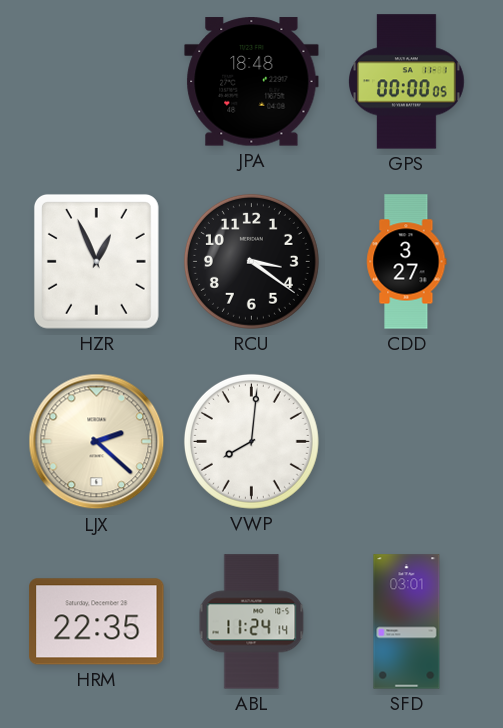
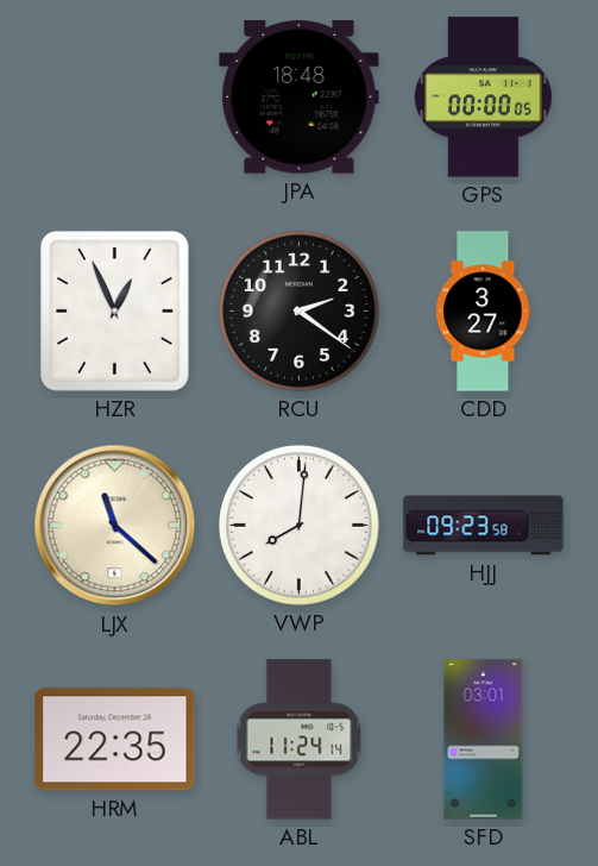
RCU: 3:21 -> 2:21
LJX: 2:22 -> 11:22
HJJ: none -> 09:23
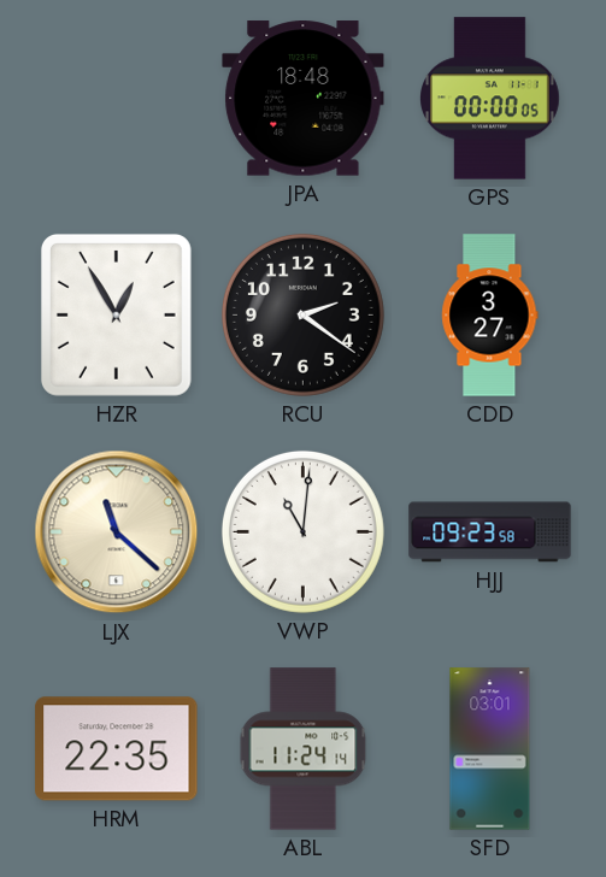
HZR: 12:56 -> 12:55
VWP: 8:01 -> 11:01
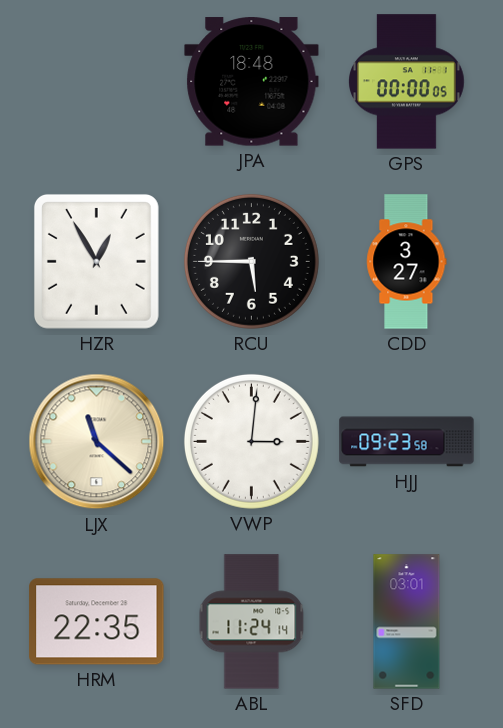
RCU: 2:21 -> 5:45
VWP: 11:01 -> 3:01
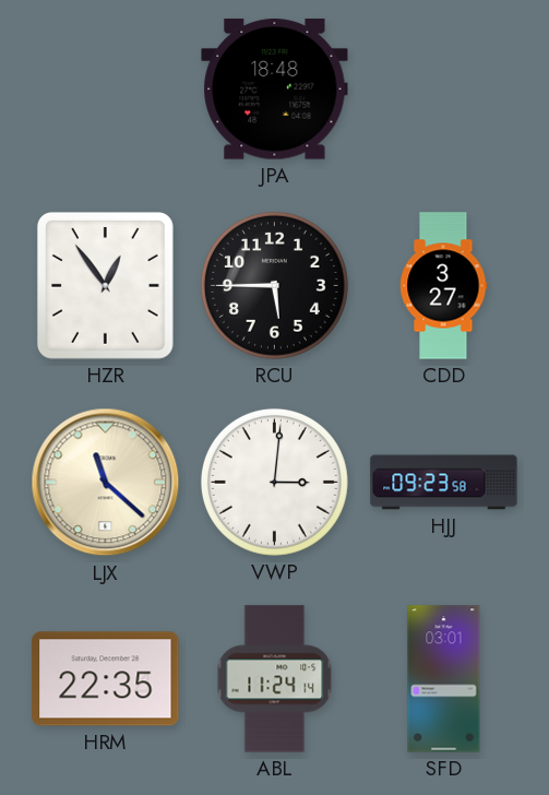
GPS: 00:00 -> none
HZR: 12:55 -> 12:54
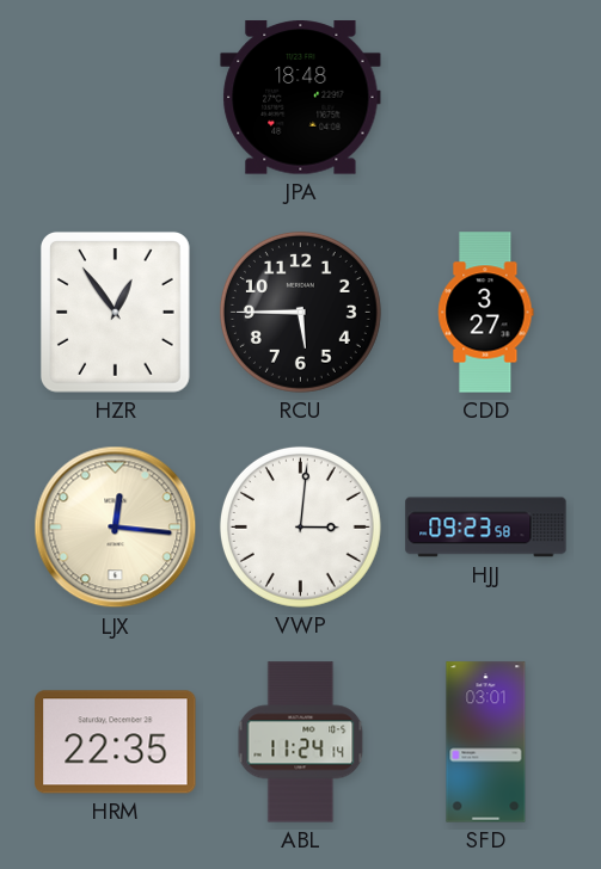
LJX: 11:22 -> 12:16
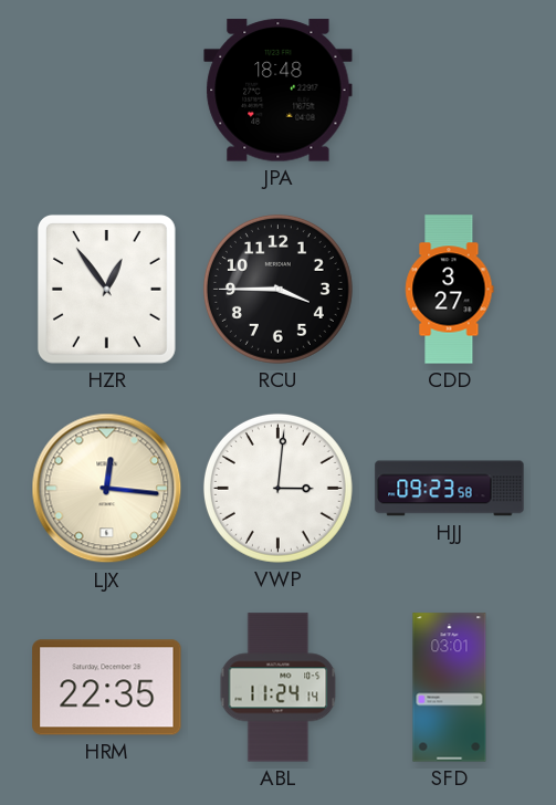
RCU: 5:45 -> 3:45
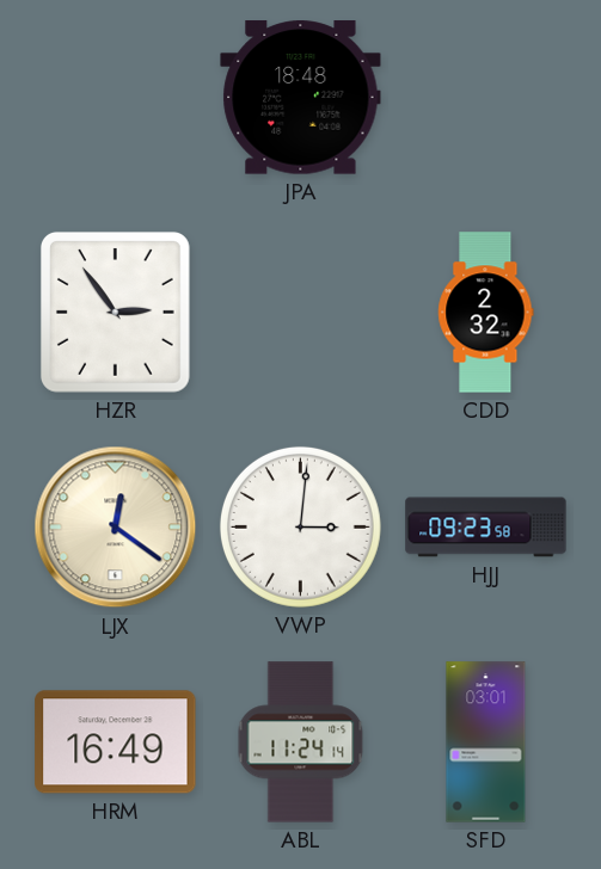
HZR: 12:54 -> 2:54
RCU: 3:45 -> none
CDD: 3:27 -> 2:32
LJX: 12:16 -> 12:21
HRM: 22:35 -> 16:49
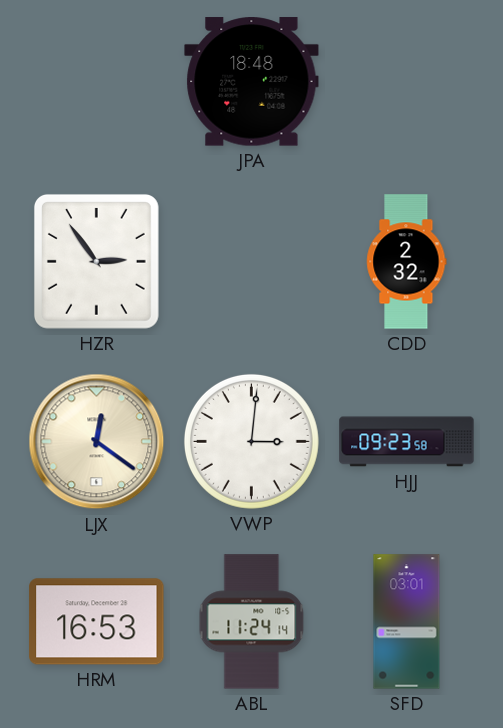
HRM: 16:49 -> 16:53
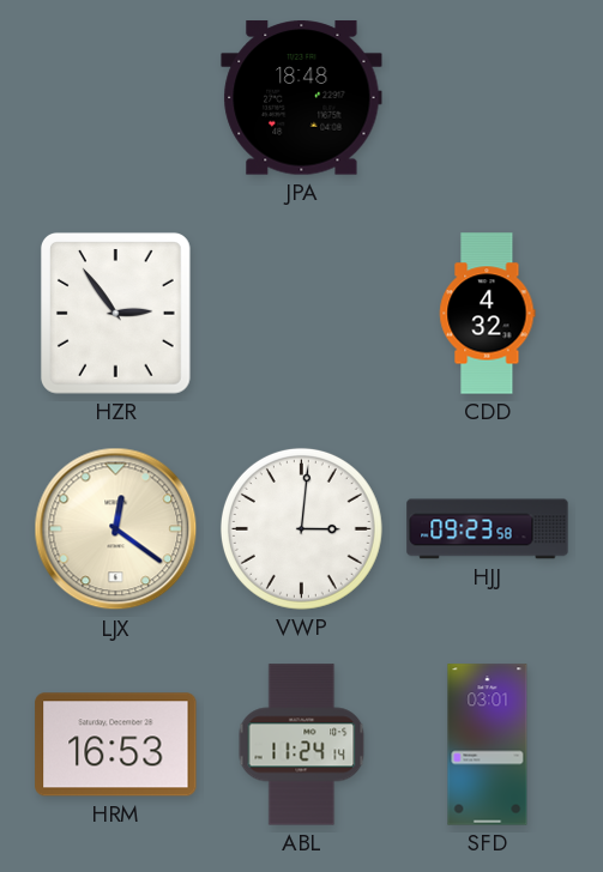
CDD: 2:32 -> 4:32
